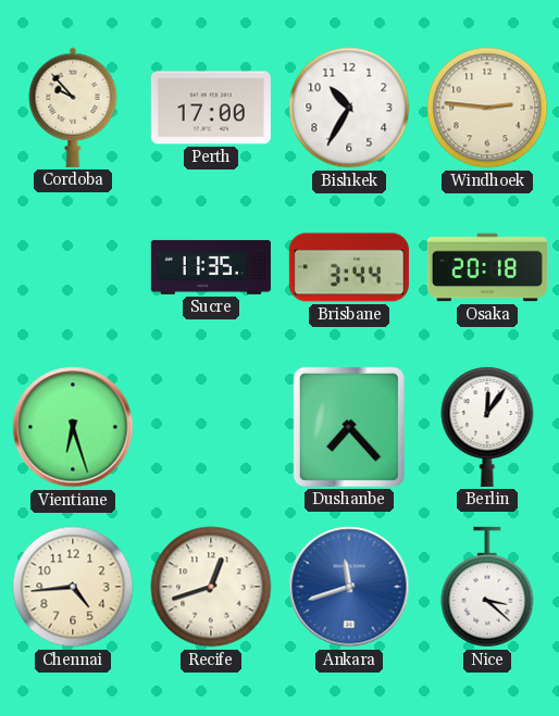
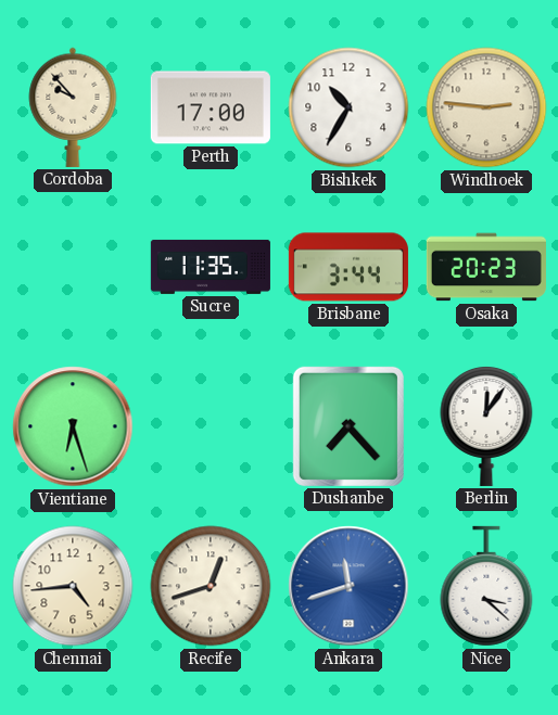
Osaka: 20:18 -> 20:23
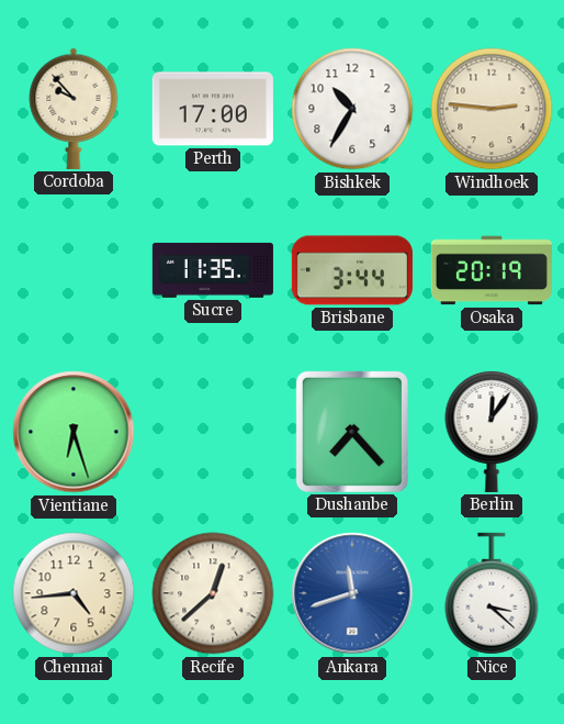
Osaka: 20:23 -> 20:19
Recife: 12:42 -> 12:38
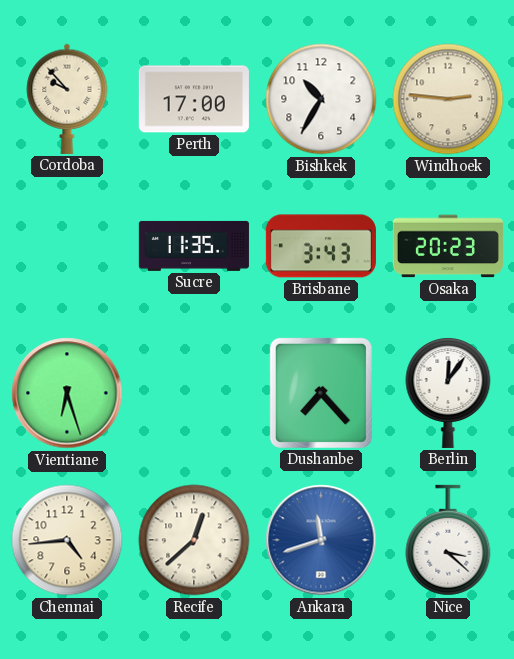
Brisbane: 3:44 -> 3:43
Osaka: 20:19 -> 20:23
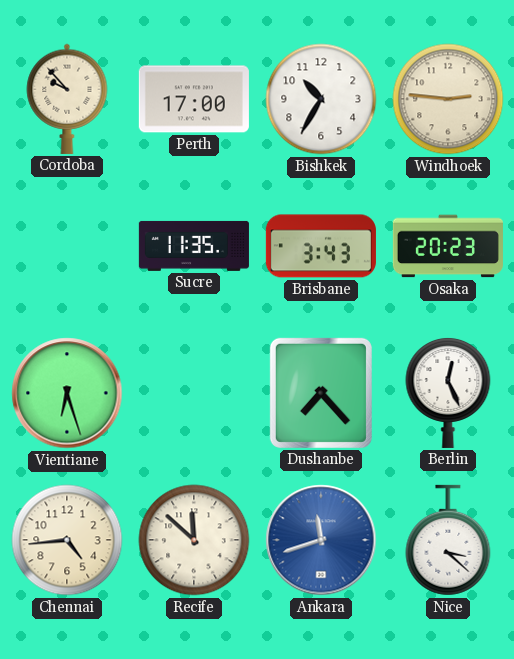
Berlin: 12:06 -> 12:26
Recife: 12:38 -> 11:52
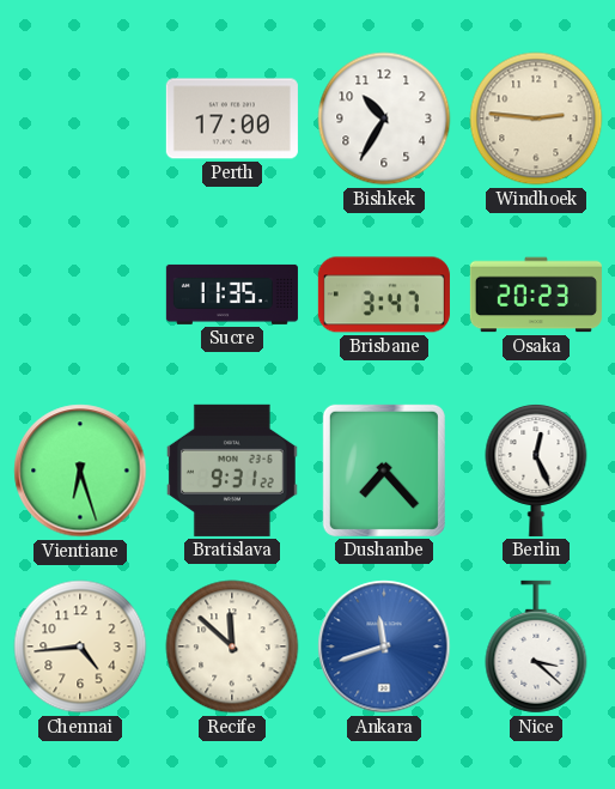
Cordoba: 9:53 -> none
Brisbane: 3:43 -> 3:47
Bratislava: none -> 9:31
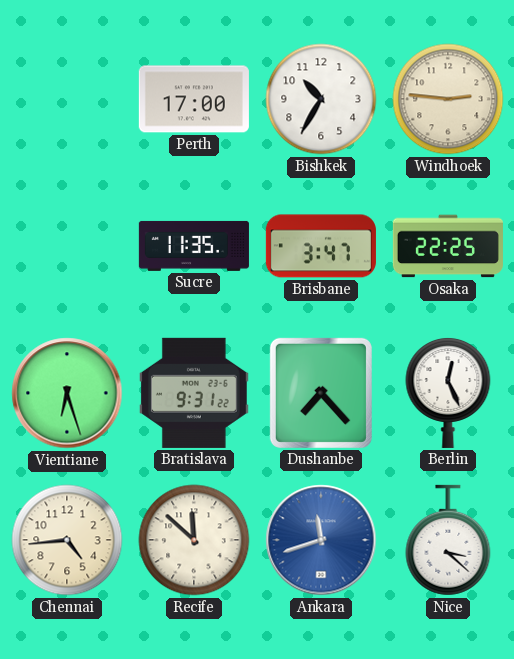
Osaka: 20:23 -> 22:25
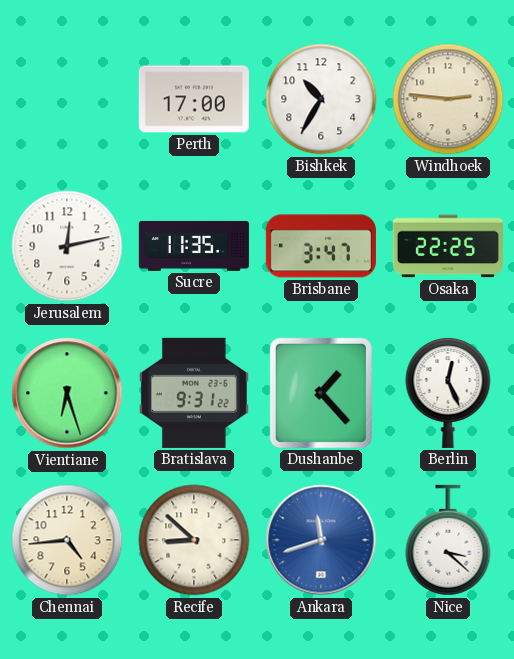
Jerusalem: none -> 12:13
Dushanbe: 7:23 -> 1:23
Recife: 11:52 -> 8:52
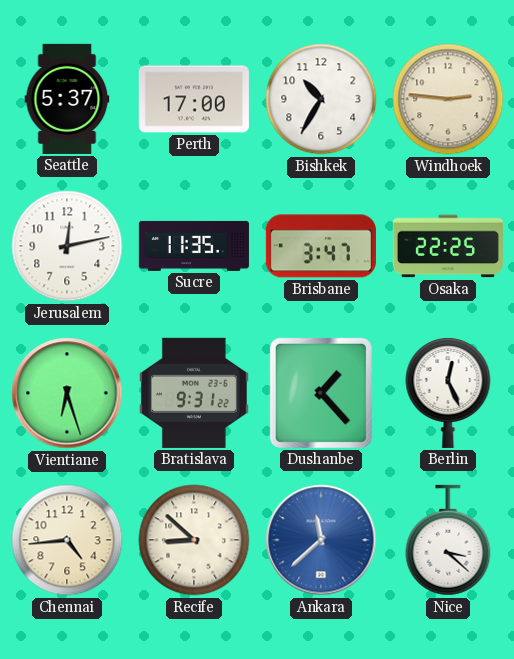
Seattle: none -> 5:37
Ankara: 11:42 -> 11:38
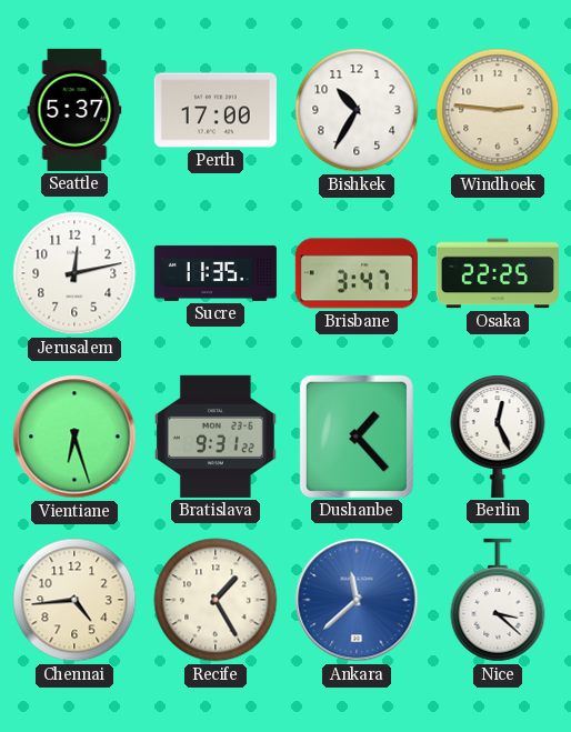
Recife: 8:52 -> 1:25
